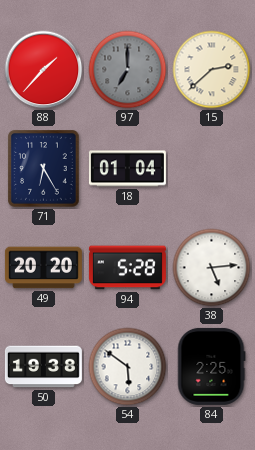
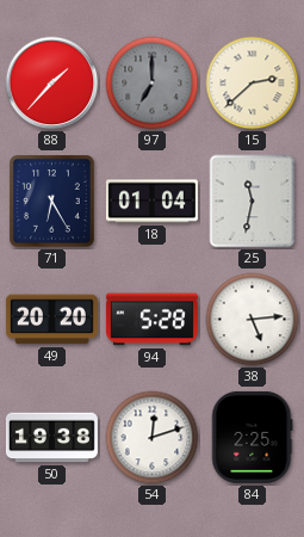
25: none -> 11:32
54: 5:51 -> 12:12
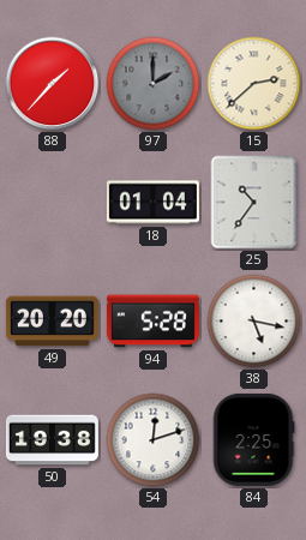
97: 7:00 -> 2:00
71: 6:25 -> none
25: 11:32 -> 10:36
38: 5:14 -> 5:17
